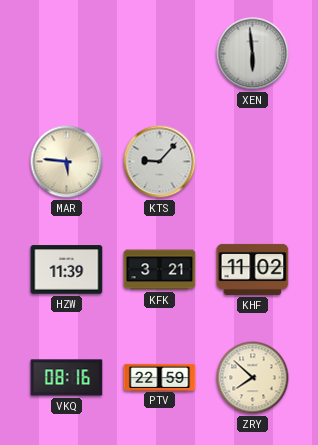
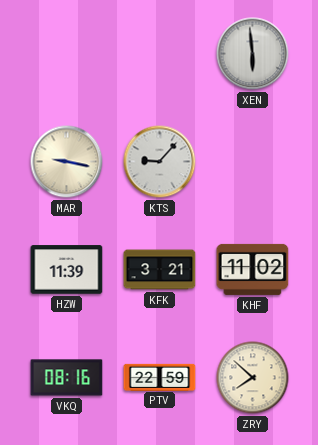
MAR: 5:46 -> 9:17
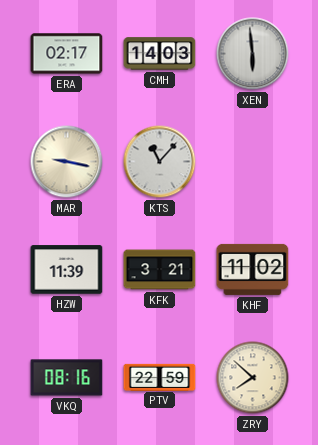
ERA: none -> 02:17
CMH: none -> 14:03
KTS: 9:07 -> 11:07
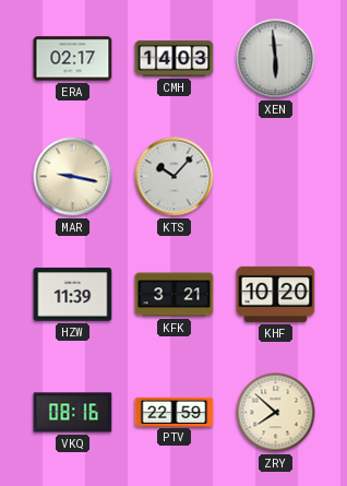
KTS: 11:07 -> 10:07
KHF: 11:02 -> 10:20
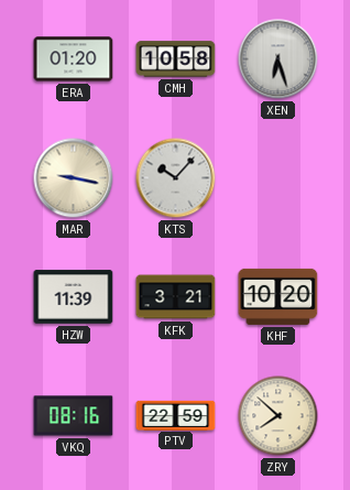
ERA: 02:17 -> 01:20
CMH: 14:03 -> 10:58
XEN: 5:59 -> 6:27
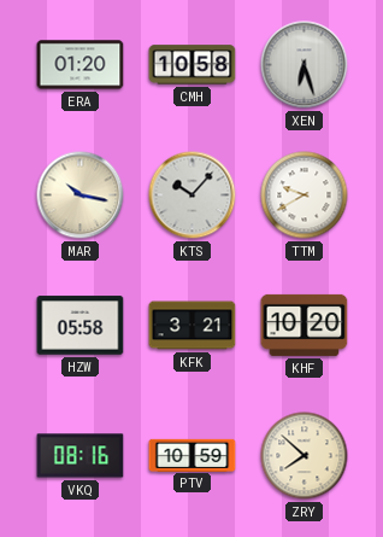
MAR: 9:17 -> 10:17
TTM: none -> 9:40
HZW: 11:39 -> 05:58
PTV: 22:59 -> 10:59
